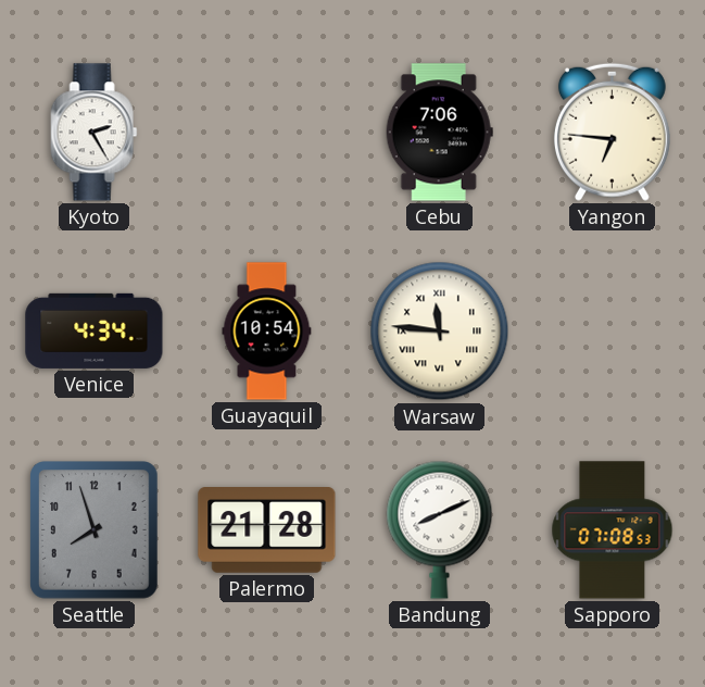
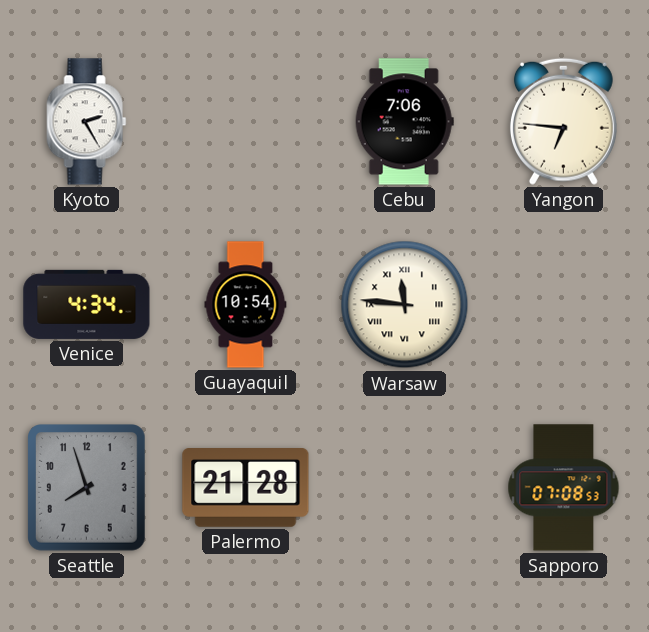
Bandung: 8:11 -> none
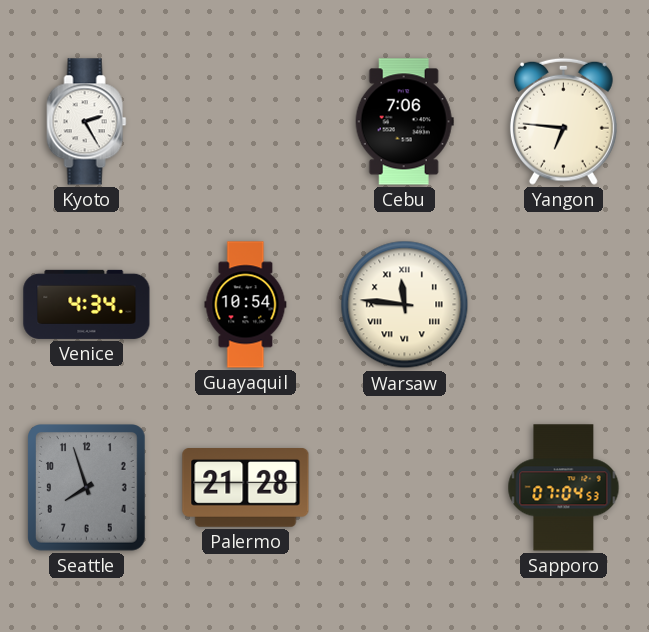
Sapporo: 07:08 -> 07:04
